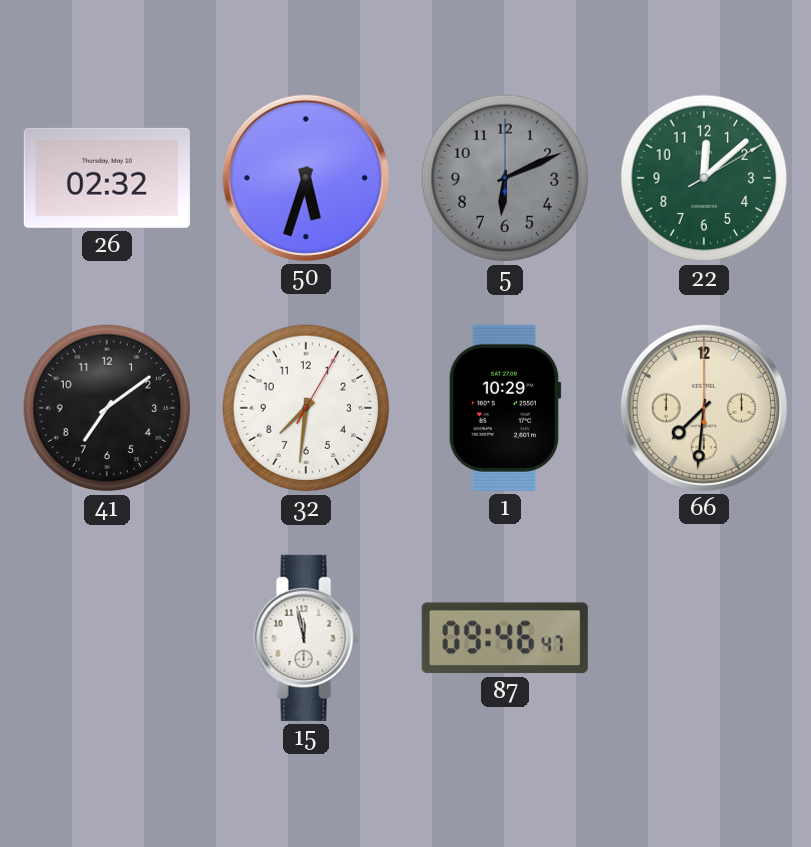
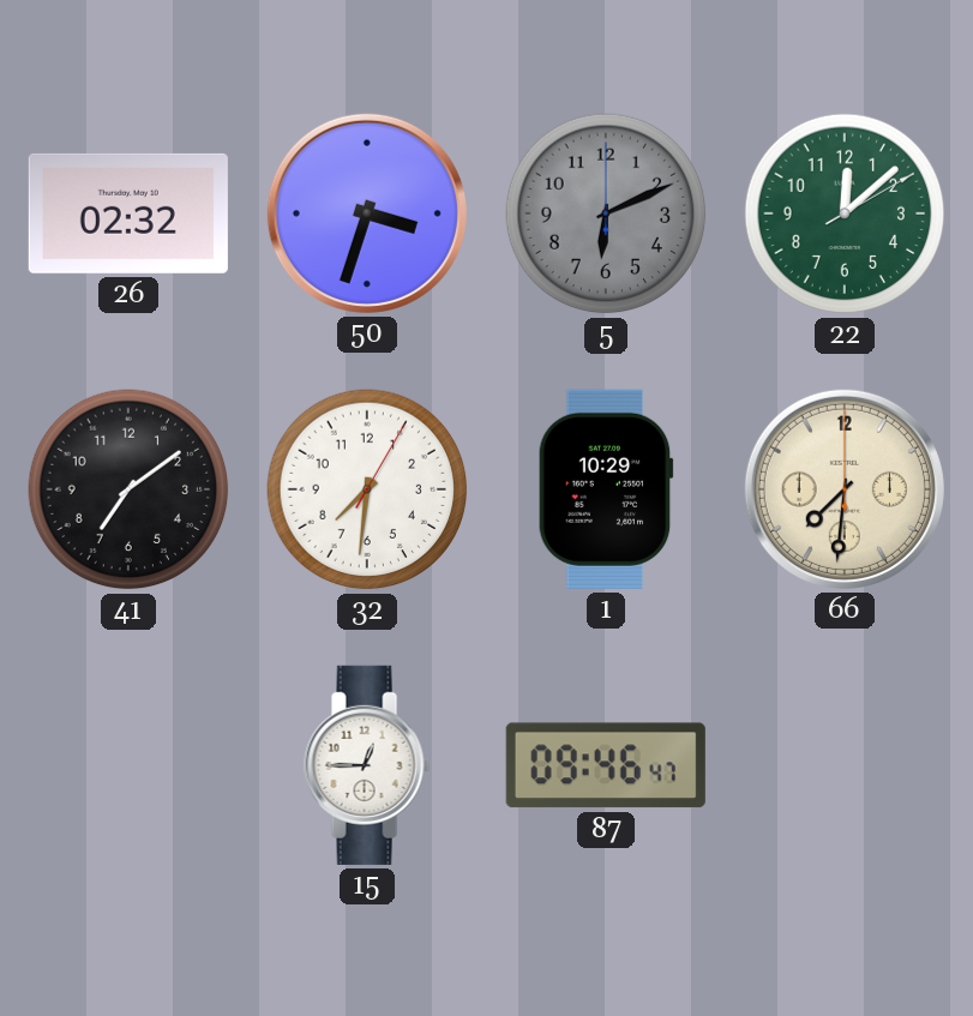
50: 5:33 -> 3:33
15: 11:58 -> 12:45
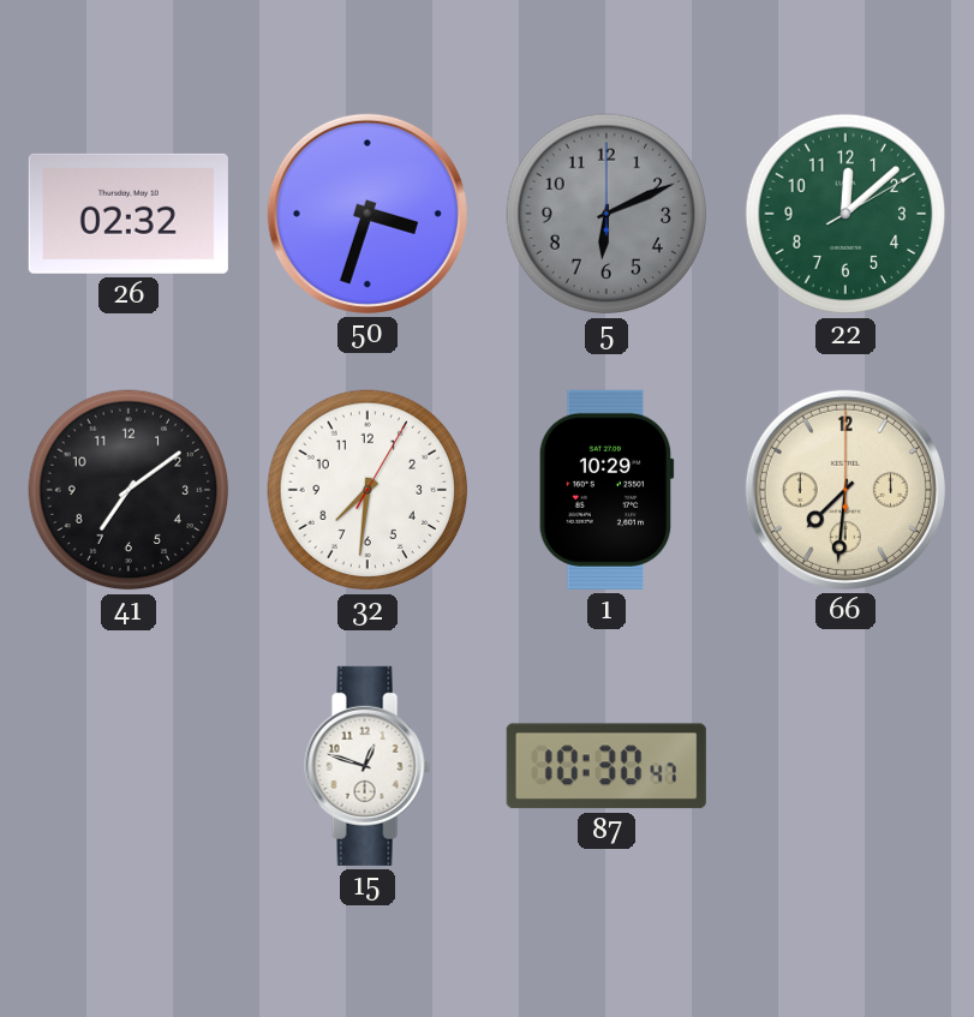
15: 12:45 -> 12:48
87: 09:46 -> 10:30
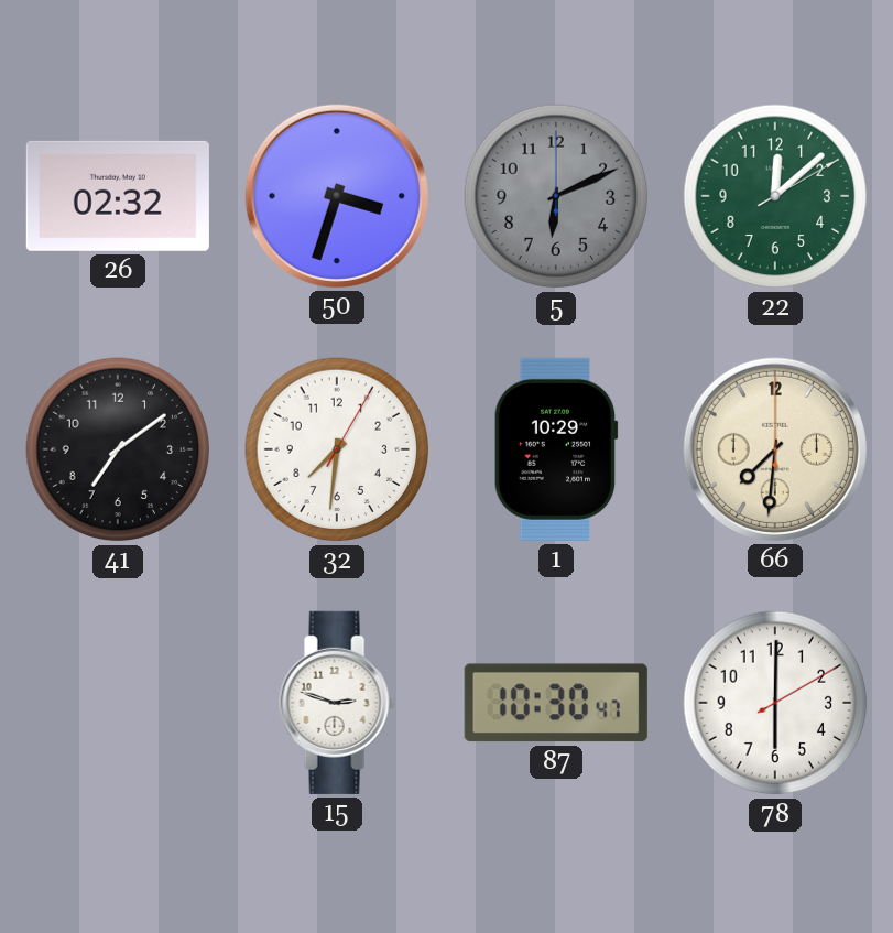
15: 12:48 -> 2:48
78: none -> 6:00
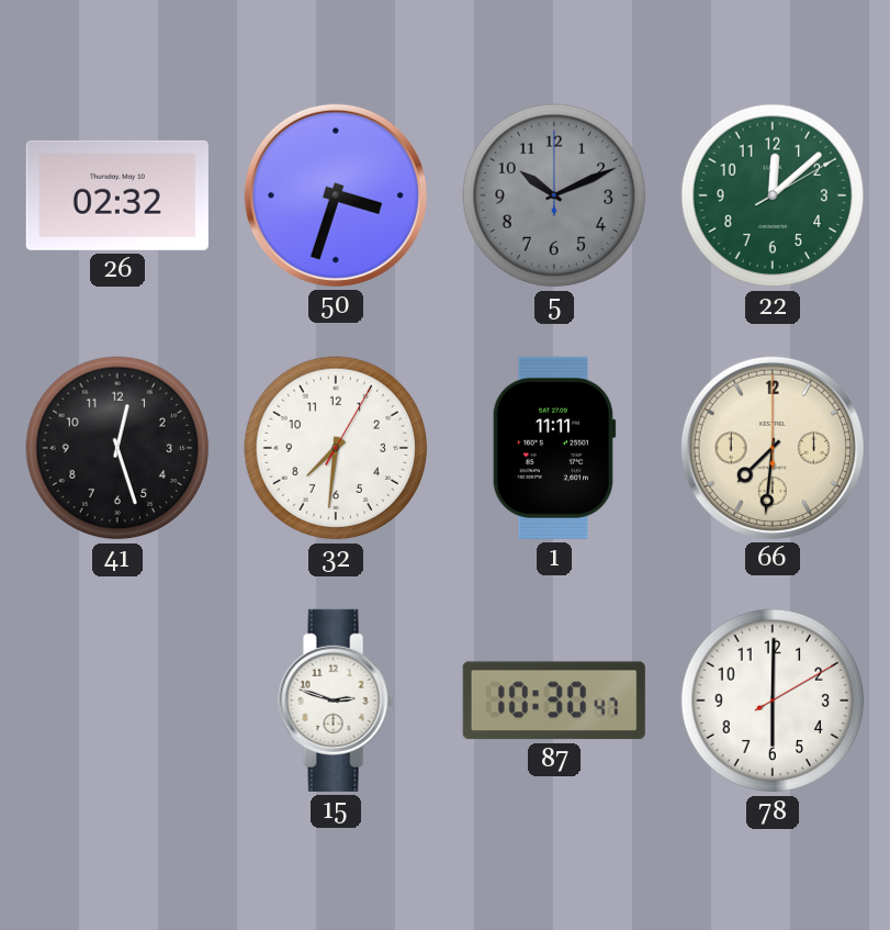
5: 6:11 -> 10:11
41: 7:09 -> 12:27
1: 10:29 -> 11:11
